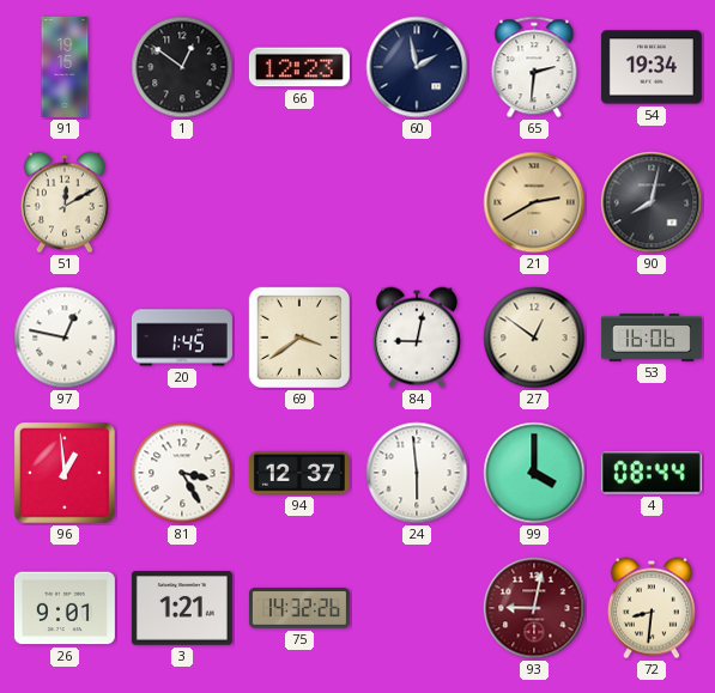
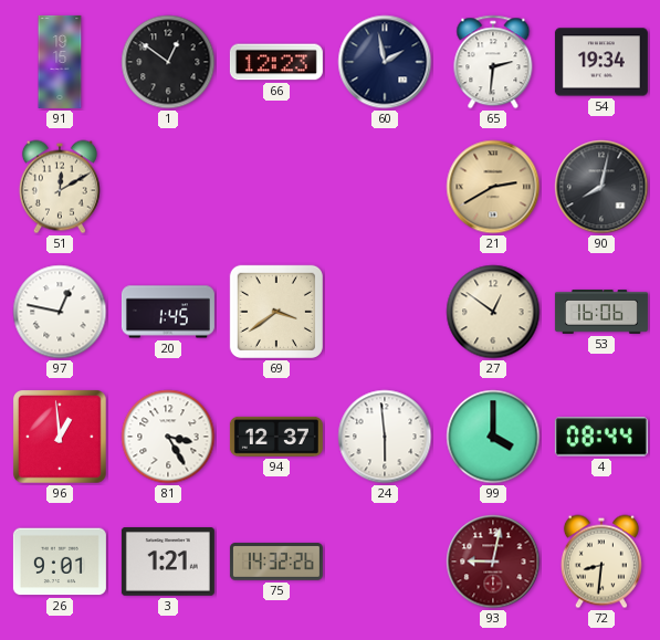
84: 9:02 -> none
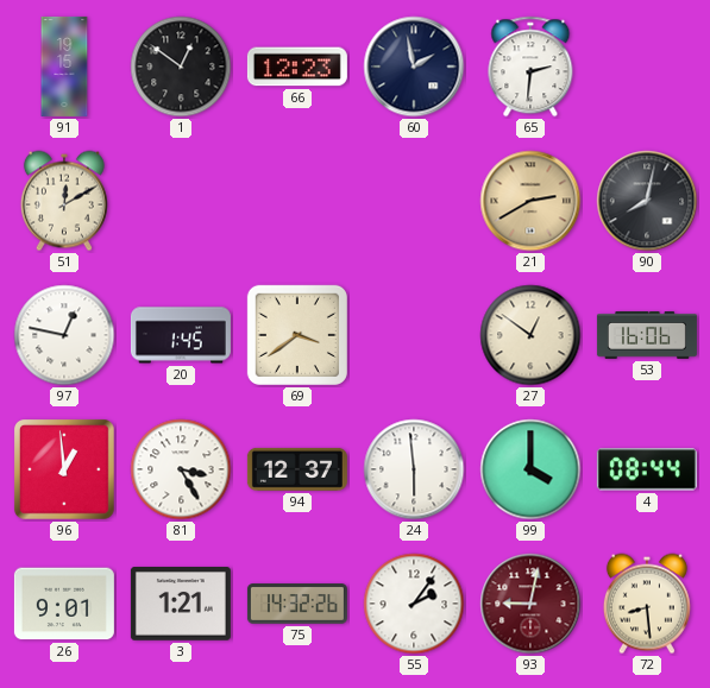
54: 19:34 -> none
55: none -> 2:06
72: 8:31 -> 8:29
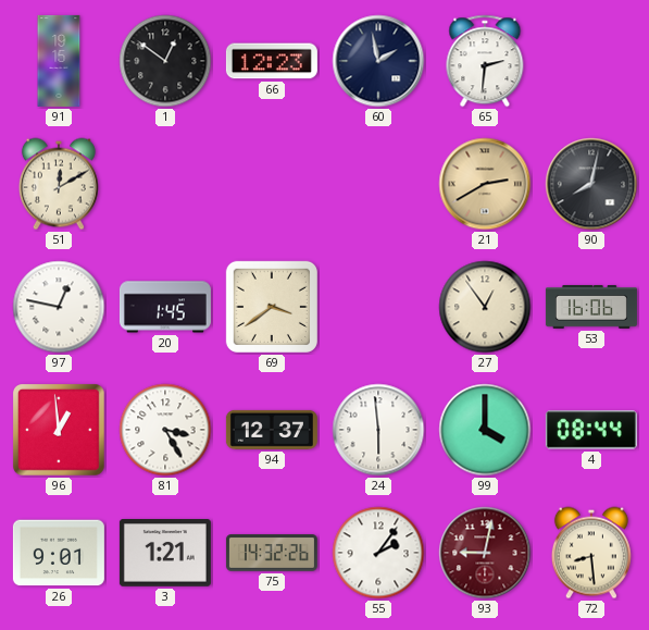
27: 12:51 -> 12:54
